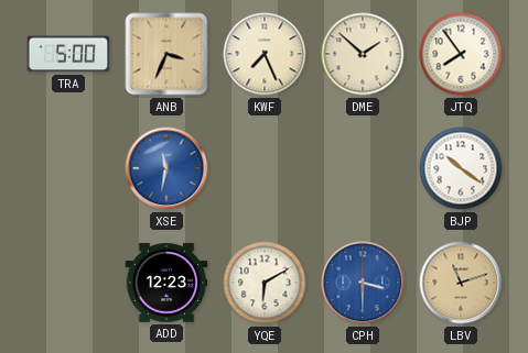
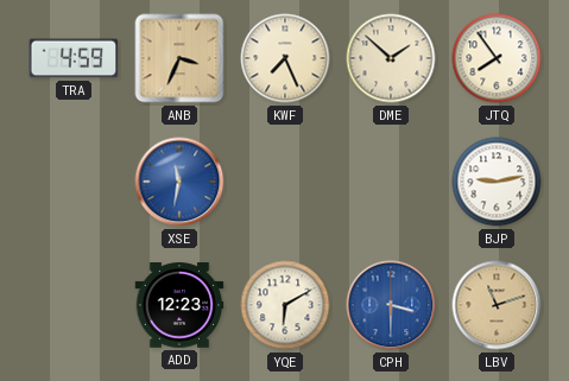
TRA: 5:00 -> 4:59
BJP: 10:21 -> 9:13
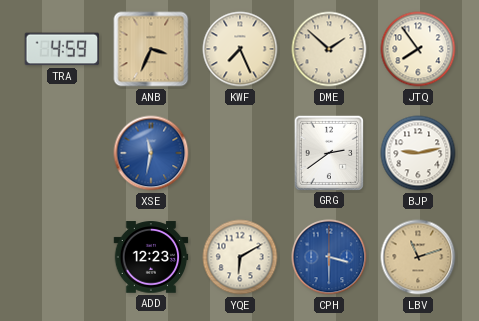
GRG: none -> 2:39
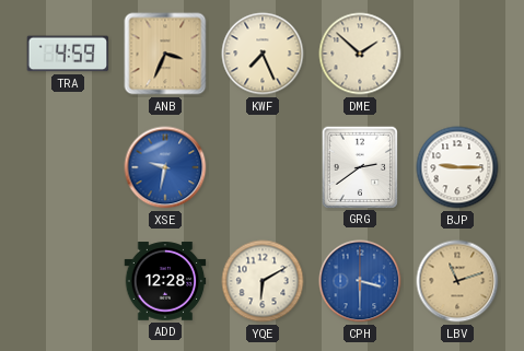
JTQ: 7:54 -> none
XSE: 11:32 -> 9:32
BJP: 9:13 -> 9:15
ADD: 12:23 -> 12:28
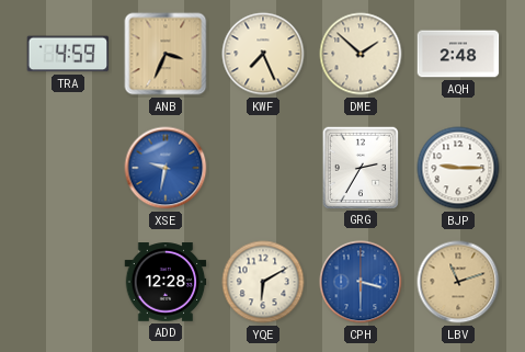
AQH: none -> 2:48
GRG: 2:39 -> 2:35
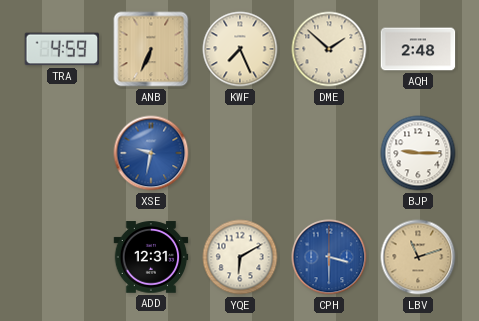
ANB: 3:34 -> 6:34
GRG: 2:35 -> none
ADD: 12:28 -> 12:31
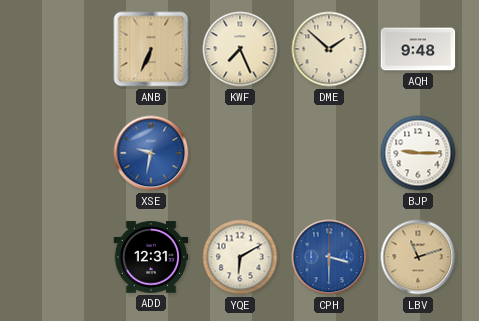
TRA: 4:59 -> none
AQH: 2:48 -> 9:48
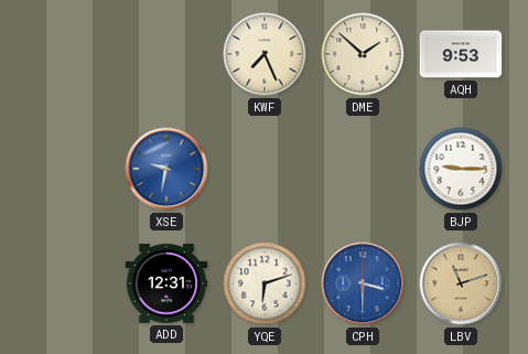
ANB: 6:34 -> none
AQH: 9:48 -> 9:53
YQE: 6:10 -> 6:12
